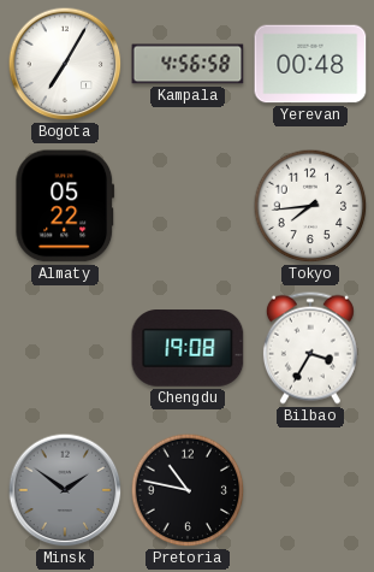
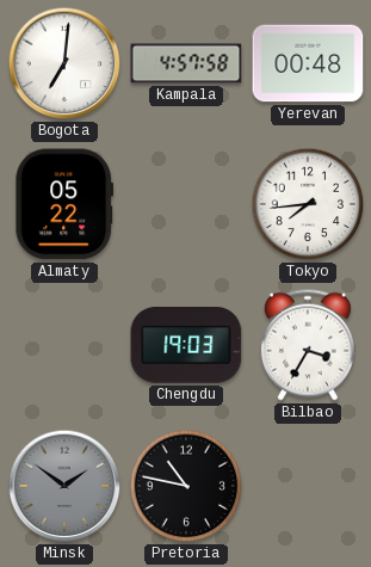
Bogota: 7:05 -> 7:01
Kampala: 4:56 -> 4:57
Chengdu: 19:08 -> 19:03
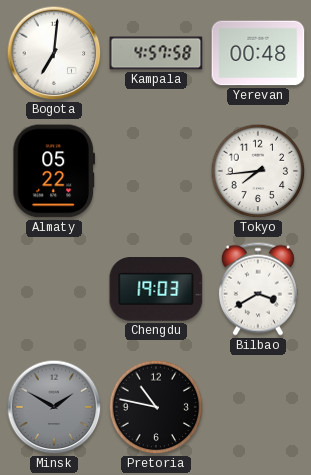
Bilbao: 3:35 -> 3:40
Minsk: 1:51 -> 1:50
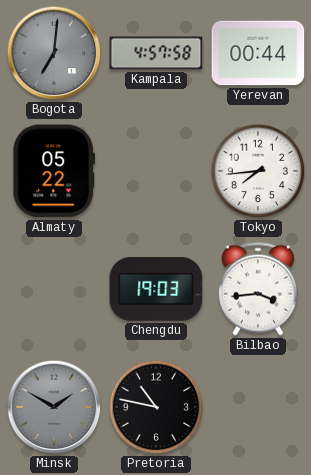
Bogota dial: white -> grey
Yerevan: 00:48 -> 00:44
Bilbao: 3:40 -> 3:44
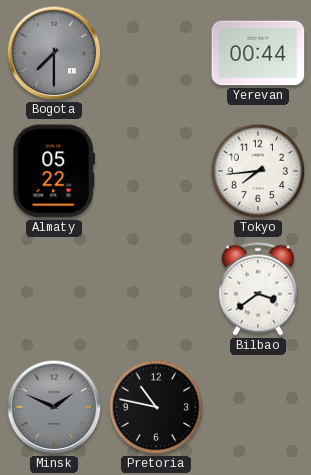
Bogota: 7:01 -> 7:30
Kampala: 4:57 -> none
Chengdu: 19:03 -> none
Bilbao: 3:44 -> 3:39
Minsk: 1:50 -> 1:49
